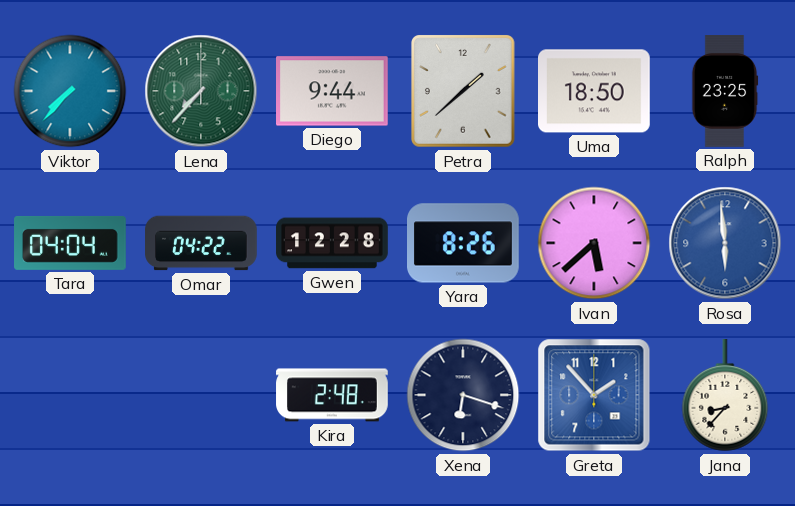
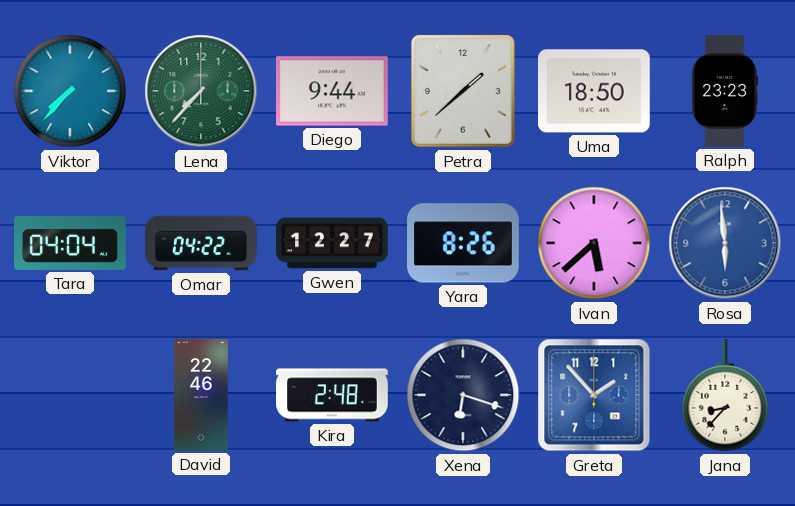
Ralph: 23:25 -> 23:23
Gwen: 12:28 -> 12:27
David: none -> 22:46
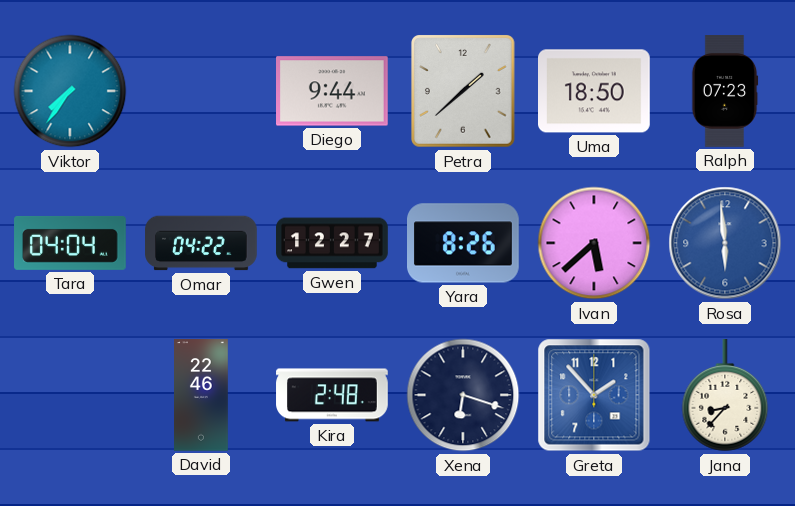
Viktor: 7:37 -> 7:36
Lena: 7:37 -> none
Ralph: 23:23 -> 07:23
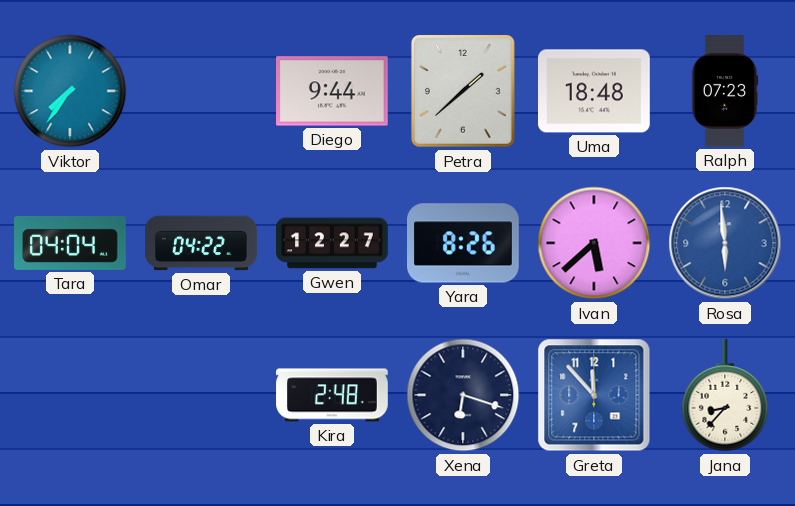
Uma: 18:50 -> 18:48
David: 22:46 -> none
Greta: 1:53 -> 11:53
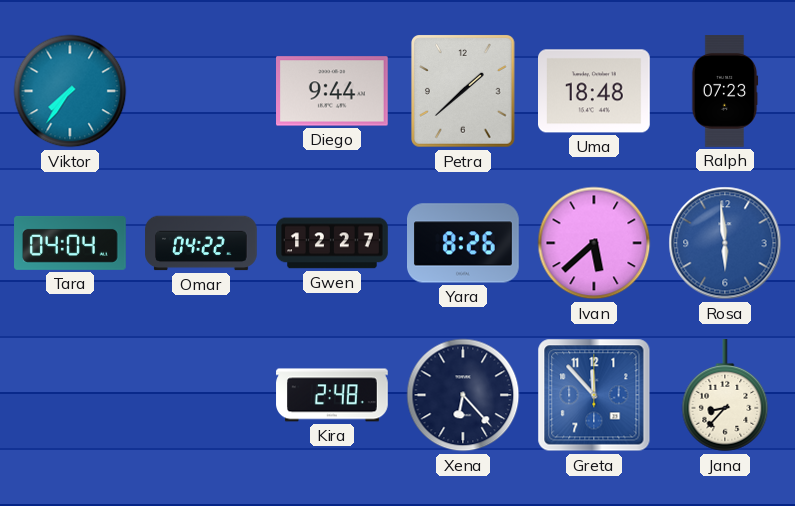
Xena: 6:18 -> 6:23
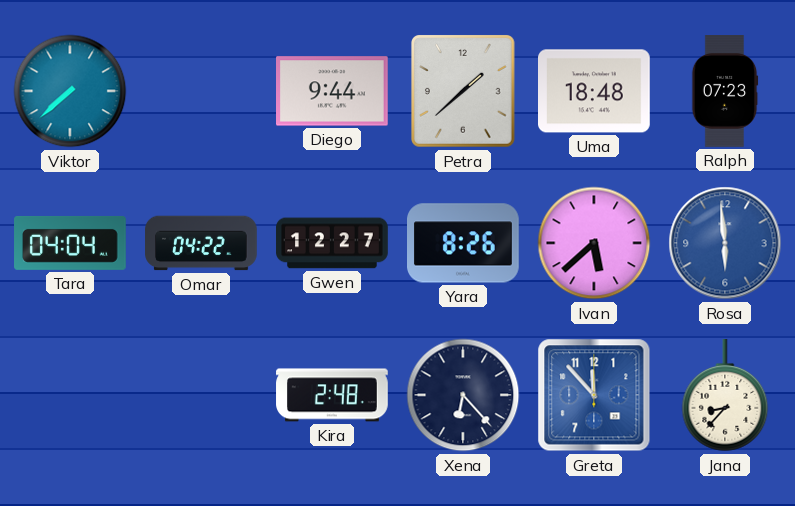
Viktor: 7:36 -> 7:38
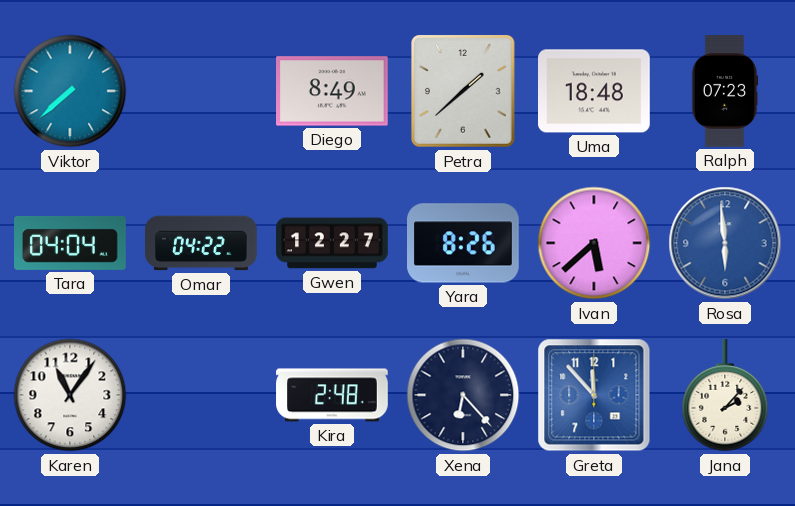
Diego: 9:44 -> 8:49
Karen: none -> 11:06
Jana: 8:37 -> 2:07
